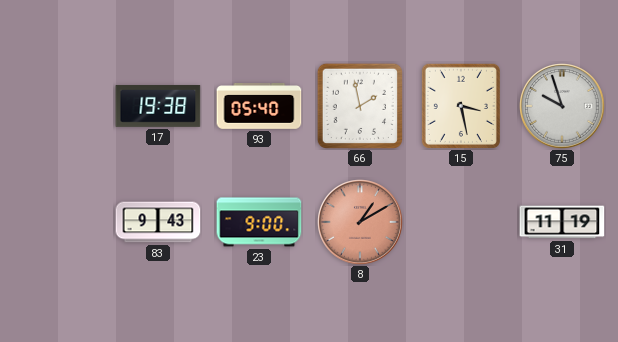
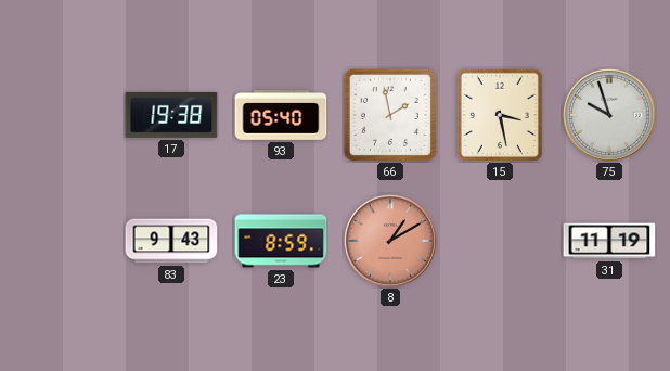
23: 9:00 -> 8:59
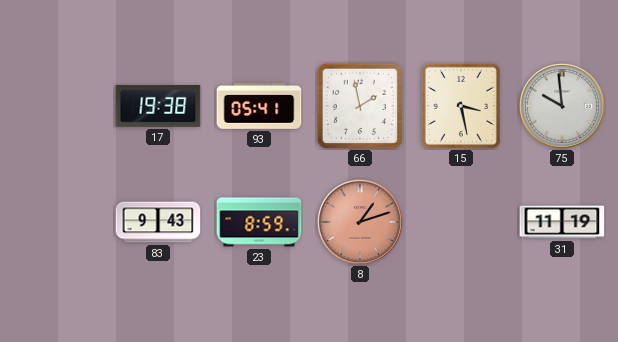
93: 05:40 -> 05:41
75: 9:57 -> 9:59
8: 1:10 -> 1:12
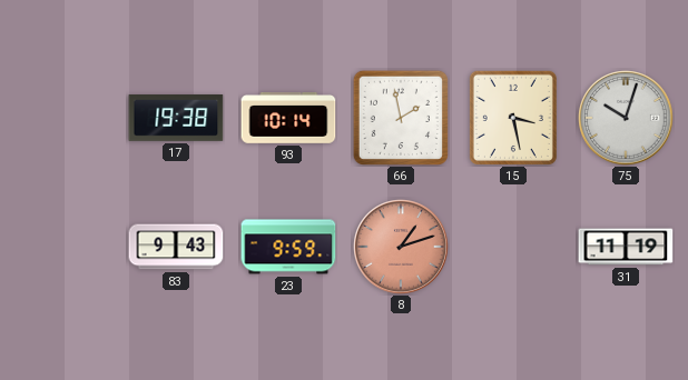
93: 05:41 -> 10:14
75: 9:59 -> 10:03
23: 8:59 -> 9:59
